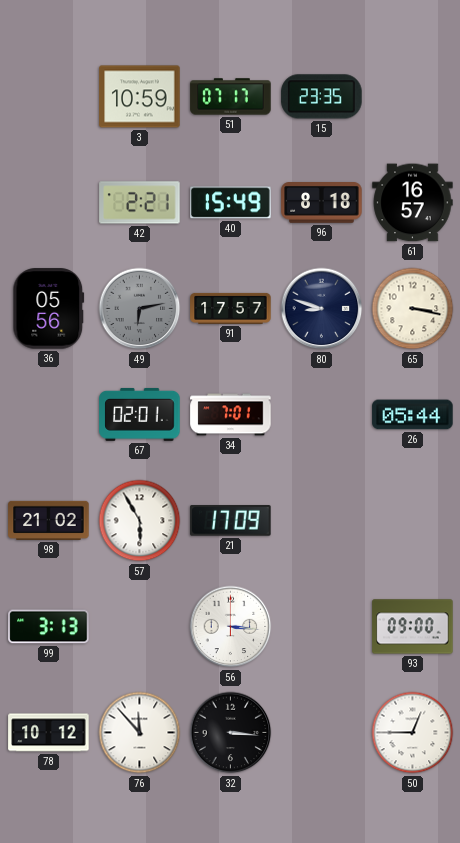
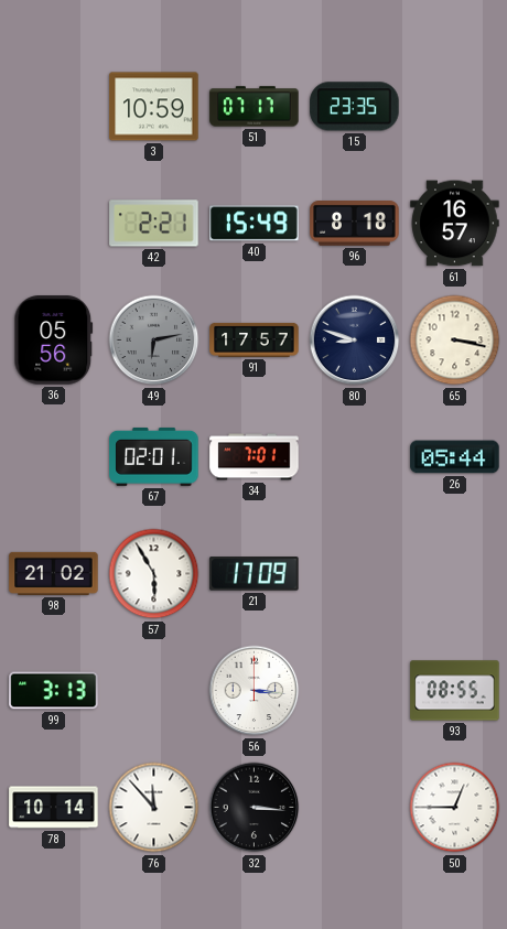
93: 09:00 -> 08:55
78: 10:12 -> 10:14
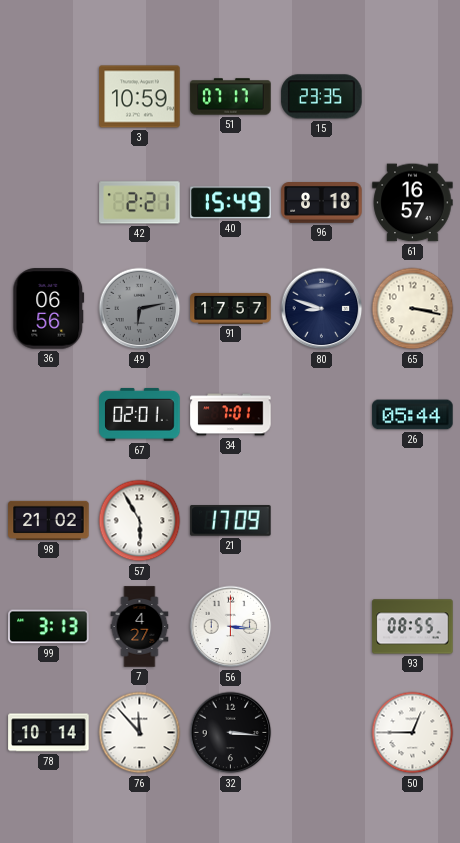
36: 05:56 -> 06:56
7: none -> 4:27
